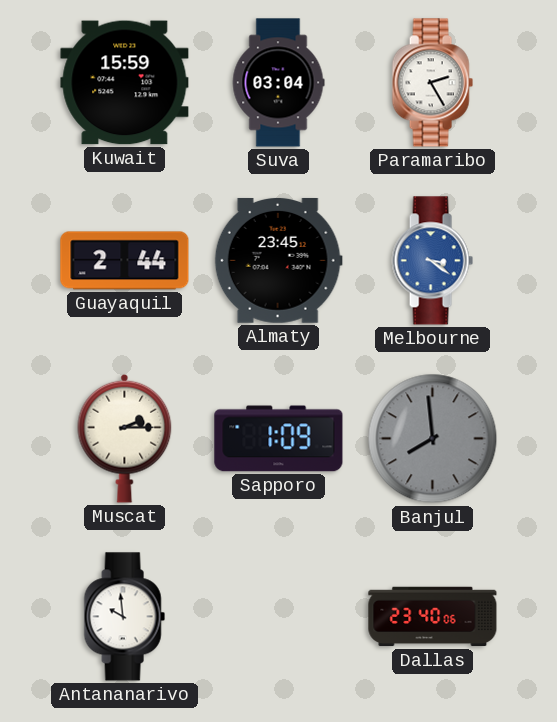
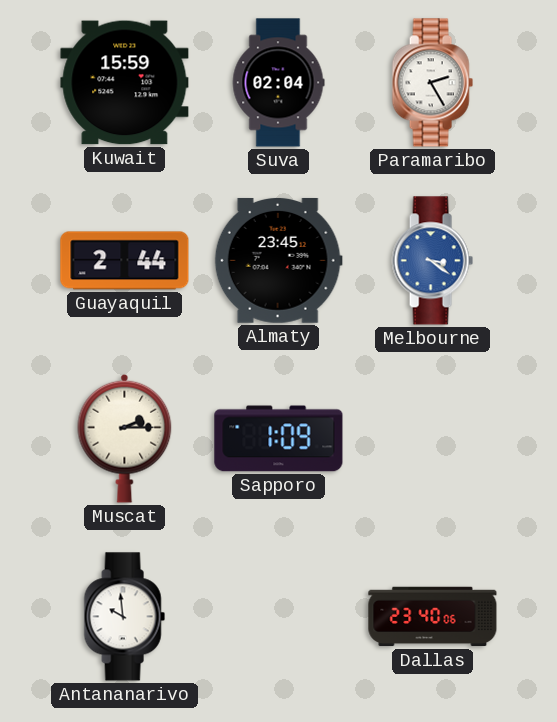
Suva: 03:04 -> 02:04
Banjul: 7:59 -> none
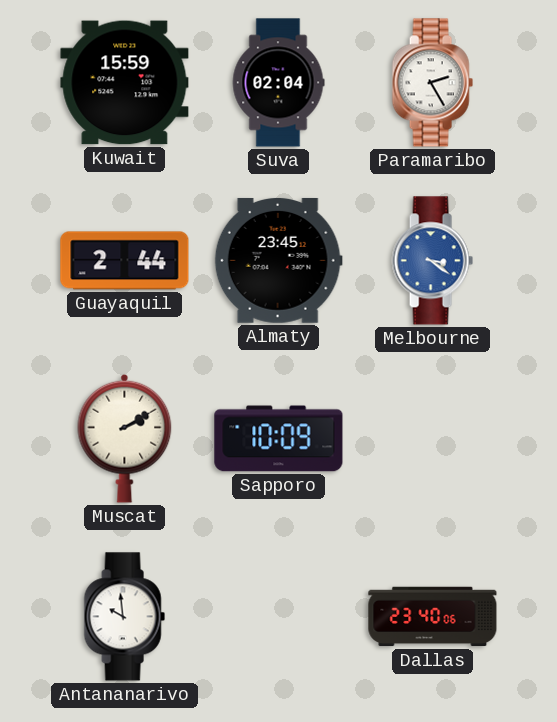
Muscat: 2:15 -> 2:10
Sapporo: 1:09 -> 10:09
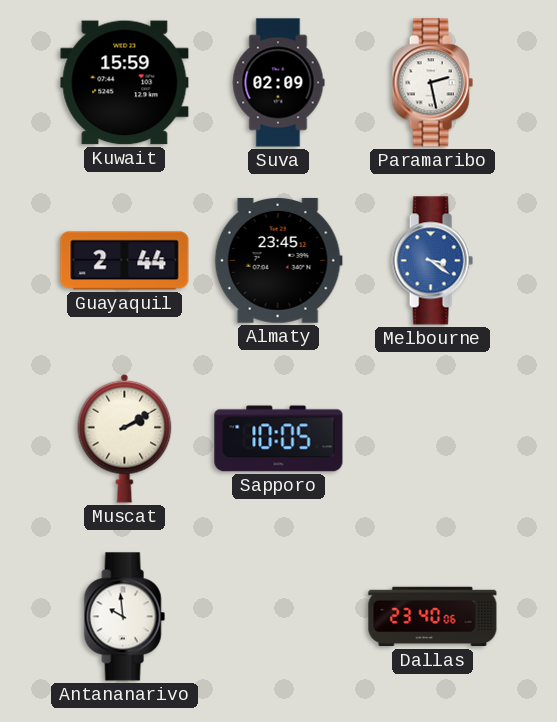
Suva: 02:04 -> 02:09
Paramaribo: 2:25 -> 2:28
Sapporo: 10:09 -> 10:05
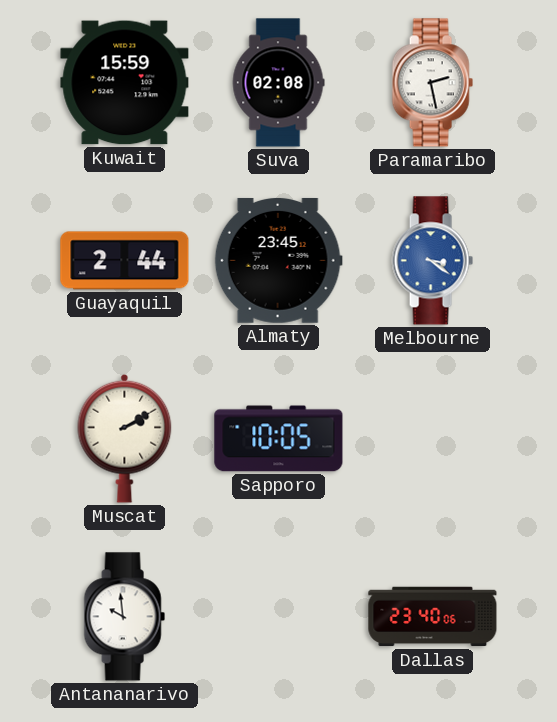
Suva: 02:09 -> 02:08
